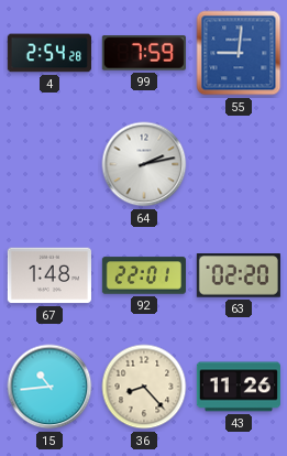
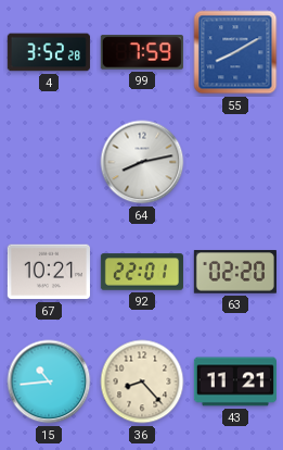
4: 2:54 -> 3:52
55: 9:01 -> 8:10
64: 2:13 -> 8:13
67: 1:48 -> 10:21
43: 11:26 -> 11:21
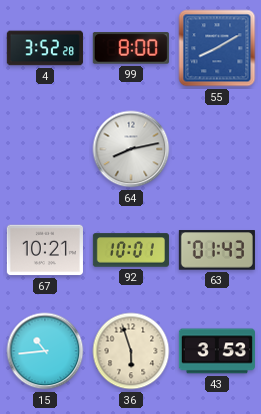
99: 7:59 -> 8:00
92: 22:01 -> 10:01
63: 02:20 -> 01:43
36: 8:23 -> 5:57
43: 11:21 -> 3:53
